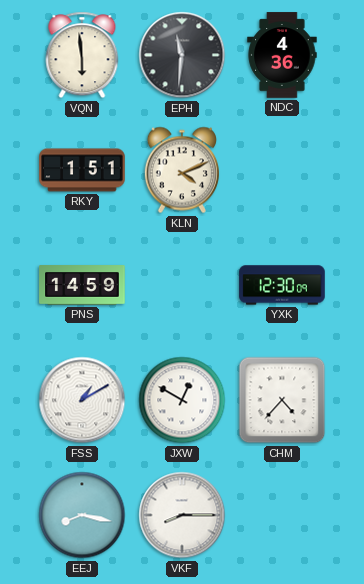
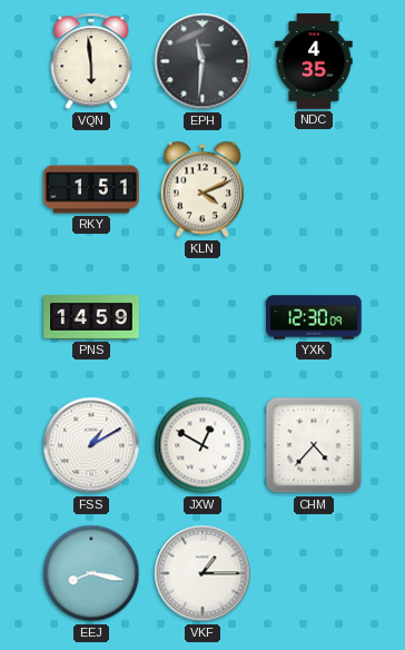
NDC: 4:36 -> 4:35
VKF: 8:15 -> 1:15
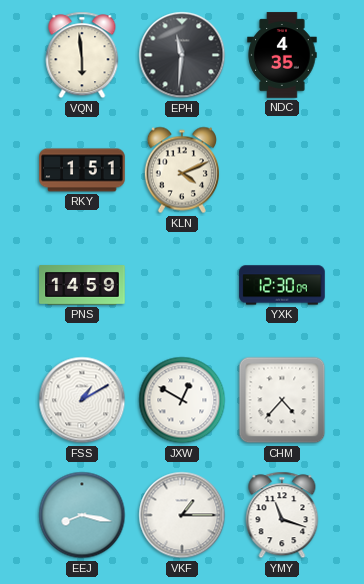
YMY: none -> 11:18
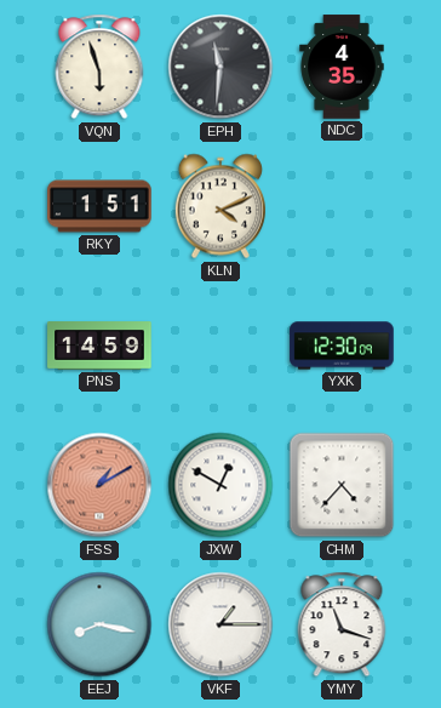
VQN: 5:59 -> 5:57
FSS dial: white -> salmon
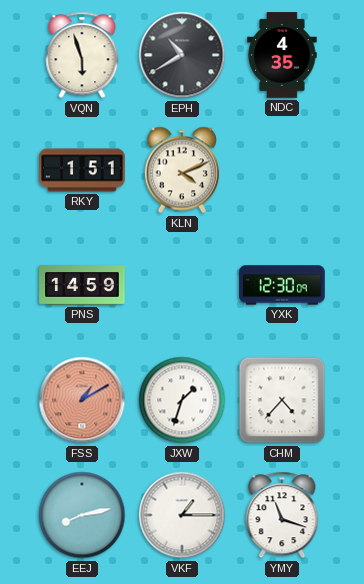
EPH: 11:31 -> 10:40
JXW: 12:50 -> 1:33
EEJ: 8:17 -> 8:13
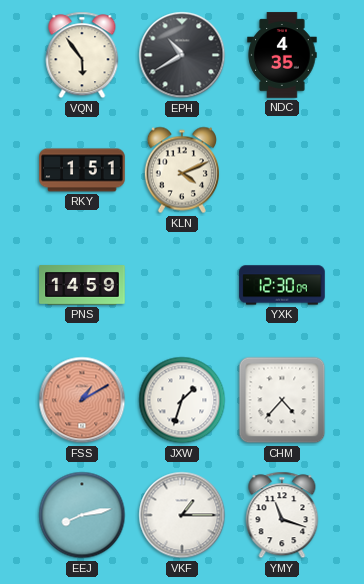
VQN: 5:57 -> 5:54
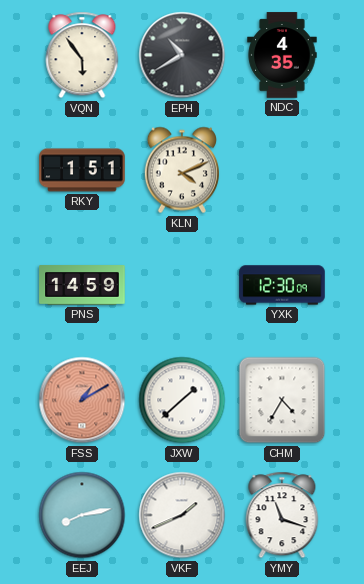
JXW: 1:33 -> 1:38
CHM: 4:37 -> 4:35
VKF: 1:15 -> 1:41
